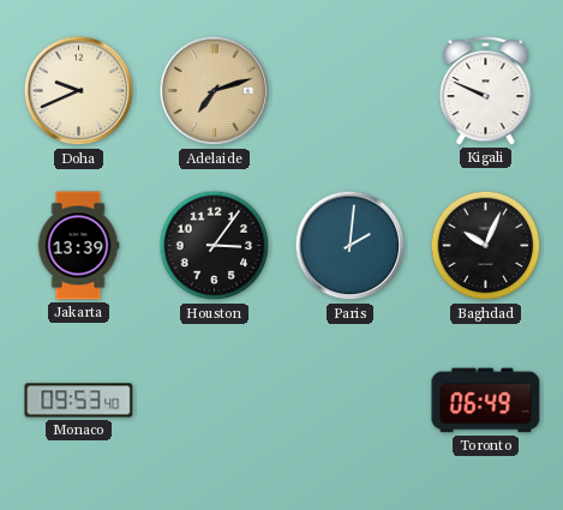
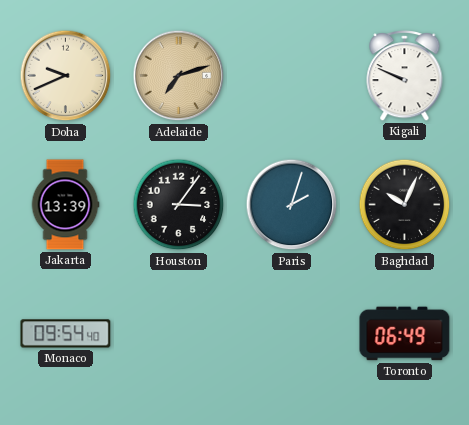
Paris: 2:01 -> 2:03
Monaco: 09:53 -> 09:54
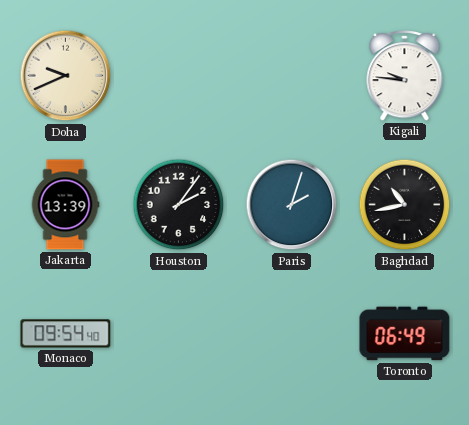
Adelaide: 7:12 -> none
Kigali: 9:49 -> 9:46
Houston: 3:06 -> 2:06
Baghdad: 10:04 -> 10:43
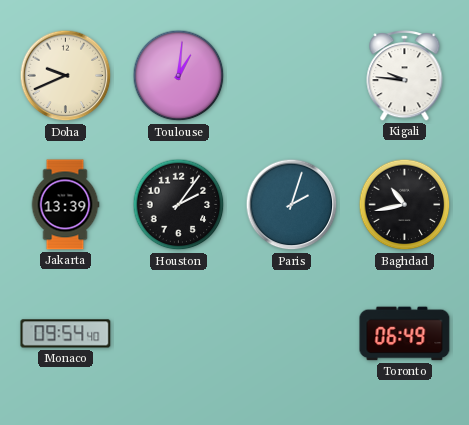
Toulouse: none -> 1:01
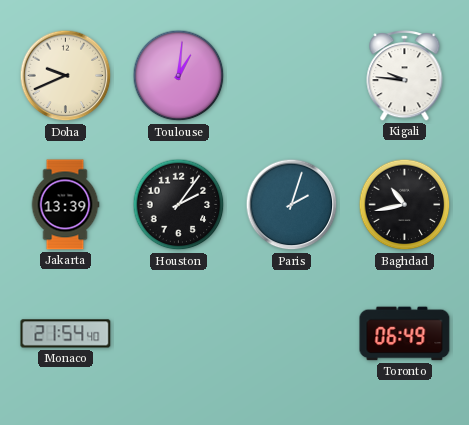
Monaco: 09:54 -> 21:54
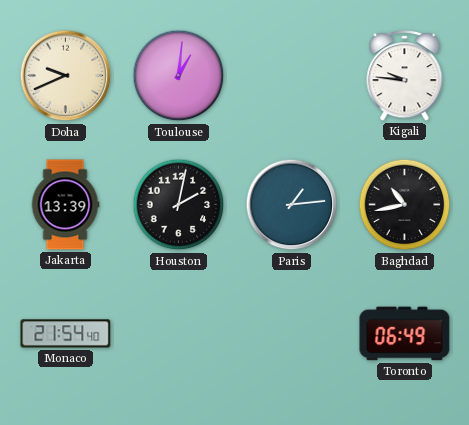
Houston: 2:06 -> 2:02
Paris: 2:03 -> 1:14
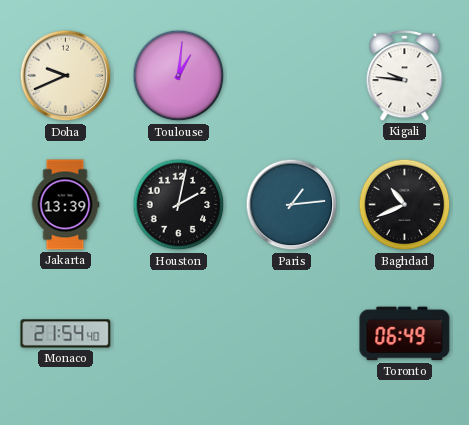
Baghdad: 10:43 -> 10:41
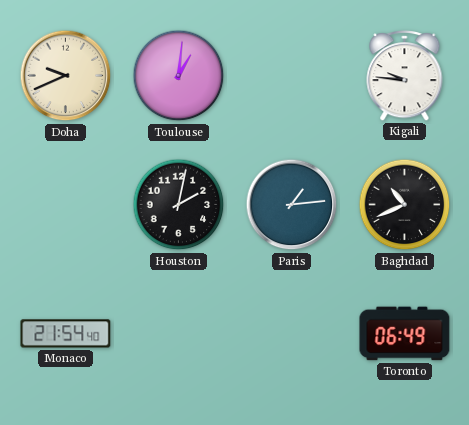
Jakarta: 13:39 -> none
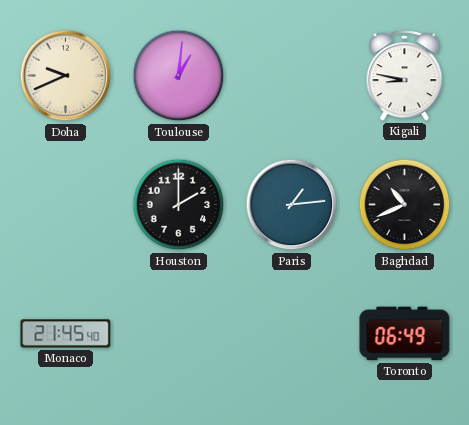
Kigali: 9:46 -> 8:47
Houston: 2:02 -> 2:00
Monaco: 21:54 -> 21:45
